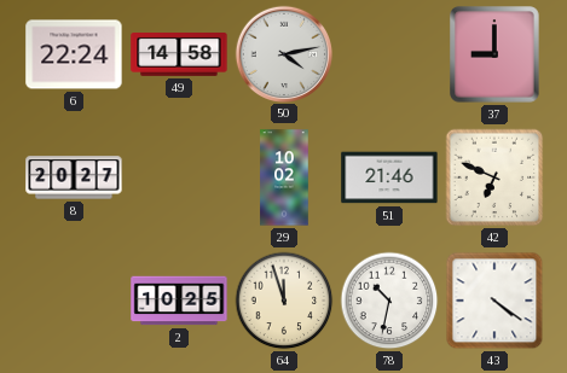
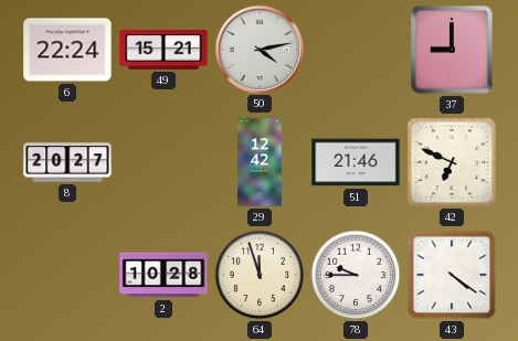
49: 14:58 -> 15:21
29: 10:02 -> 12:42
2: 10:25 -> 10:28
78: 10:32 -> 9:45
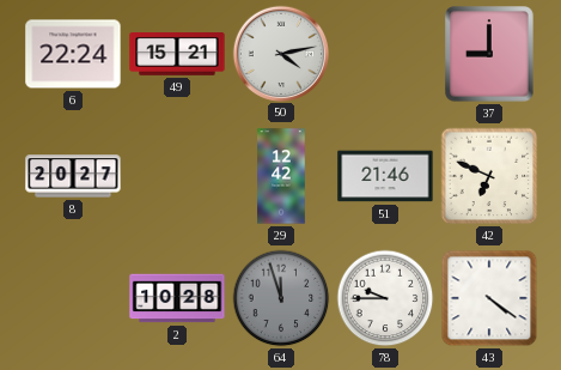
64 dial: cream -> grey
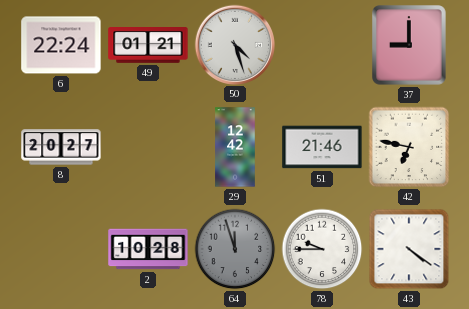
49: 15:21 -> 01:21
50: 4:13 -> 4:27
42: 6:49 -> 6:47
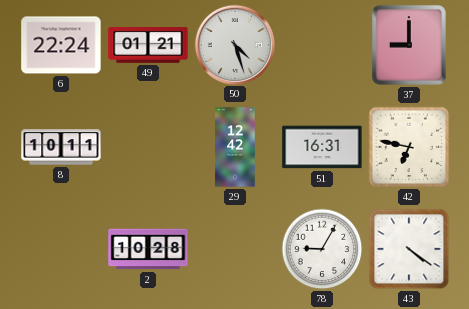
8: 20:27 -> 10:11
51: 21:46 -> 16:31
64: 11:57 -> none
78: 9:45 -> 9:05
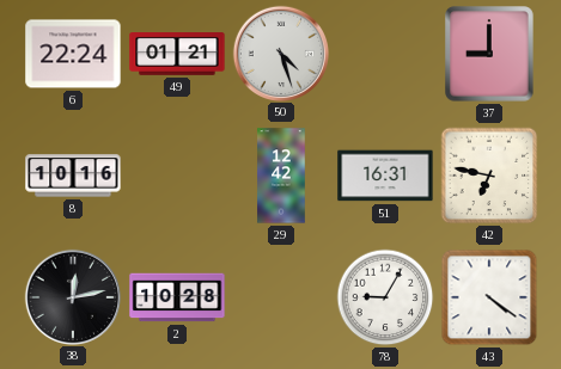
8: 10:11 -> 10:16
38: none -> 12:13
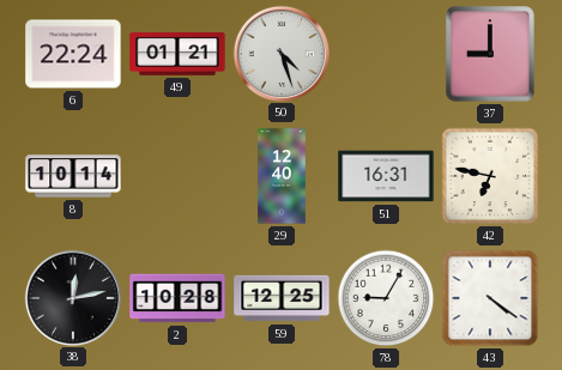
8: 10:16 -> 10:14
29: 12:42 -> 12:40
59: none -> 12:25
